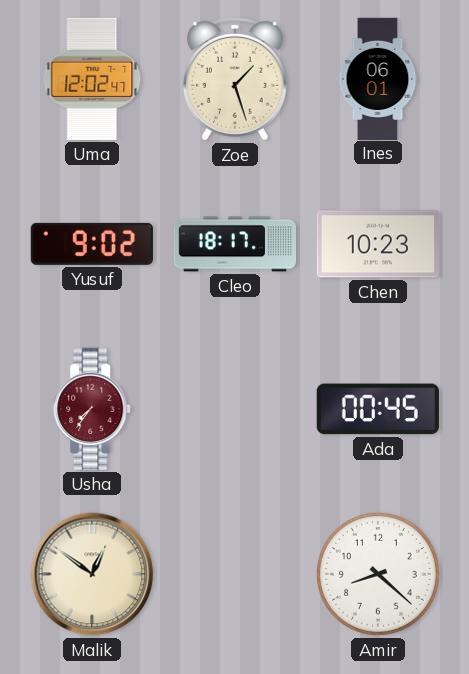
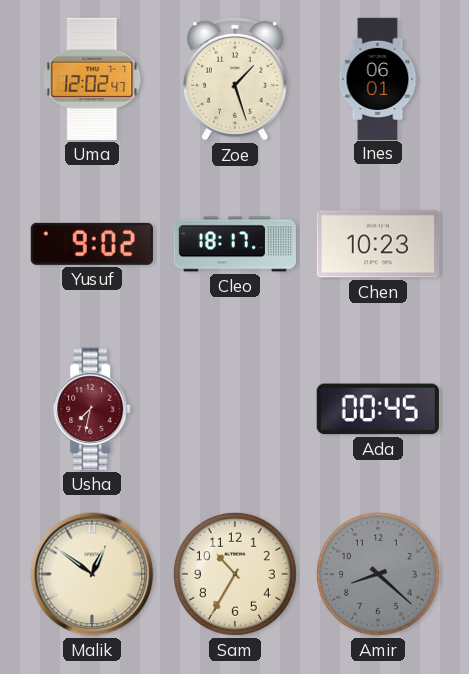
Usha: 7:36 -> 7:32
Sam: none -> 10:35
Amir dial: white -> grey
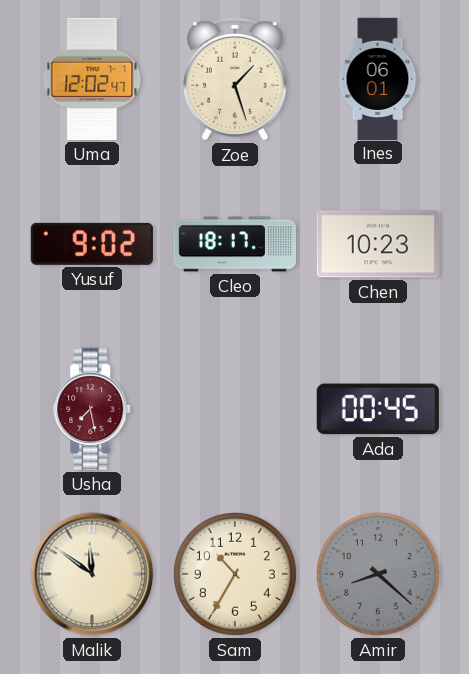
Usha: 7:32 -> 7:28
Malik: 12:51 -> 11:51
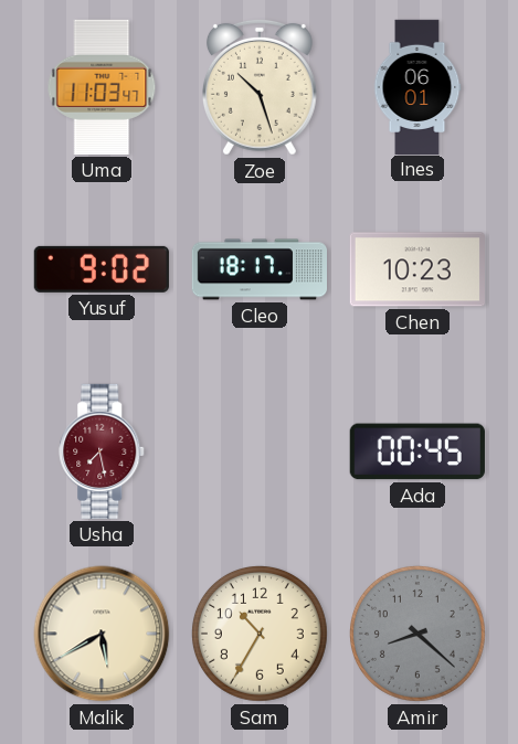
Uma: 12:02 -> 11:03
Zoe: 1:27 -> 10:27
Malik: 11:51 -> 5:40
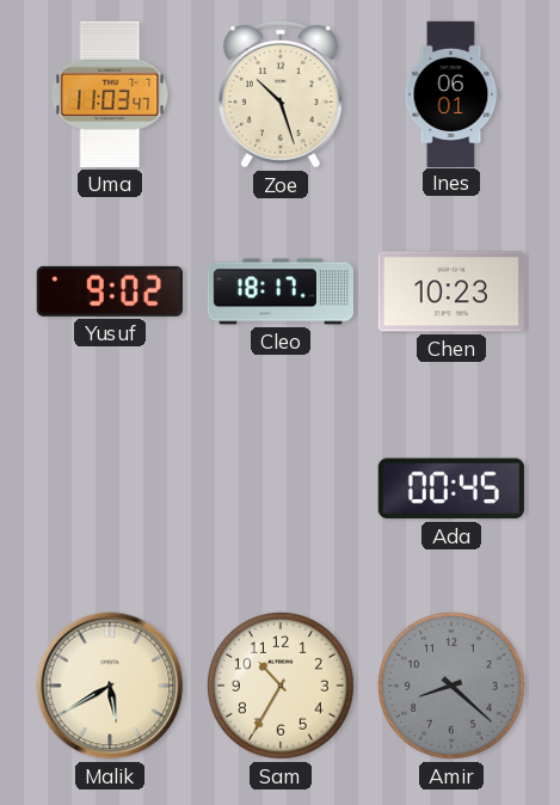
Usha: 7:28 -> none
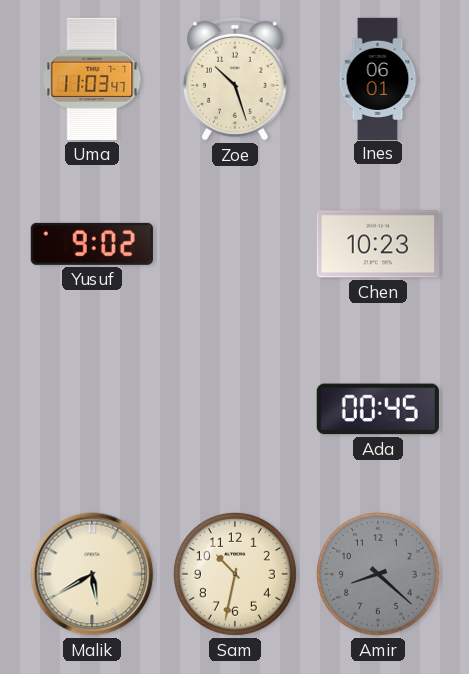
Cleo: 18:17 -> none
Sam: 10:35 -> 10:32
